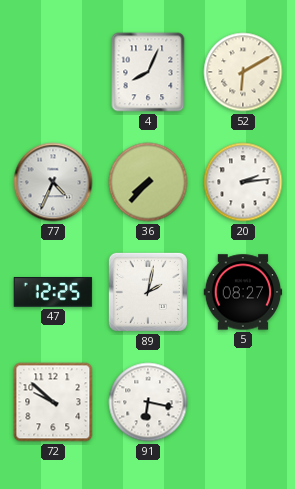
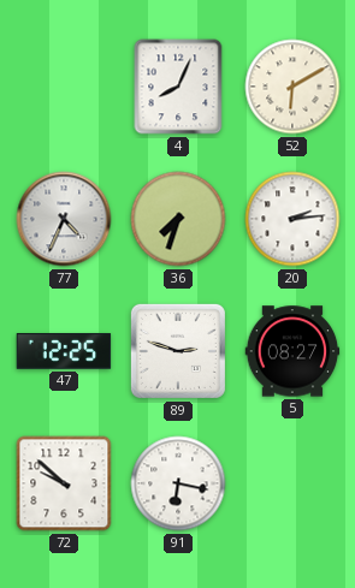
36: 7:37 -> 7:33
89: 2:02 -> 2:48
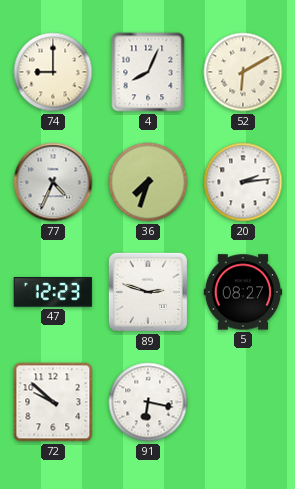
74: none -> 9:00
47: 12:25 -> 12:23
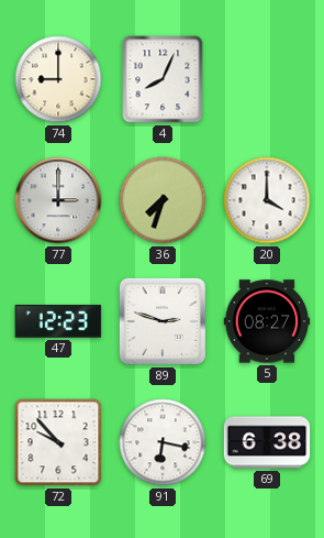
52: 6:10 -> none
77: 4:34 -> 3:00
20: 2:14 -> 4:00
72: 9:52 -> 9:53
69: none -> 6:38
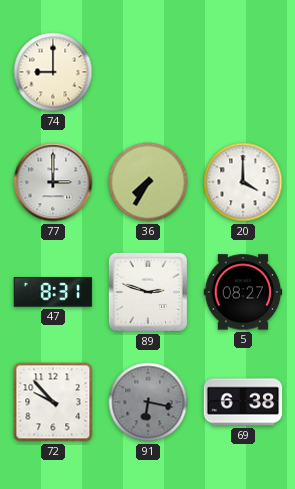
4: 8:04 -> none
36: 7:33 -> 7:35
47: 12:23 -> 8:31
91 dial: white -> grey
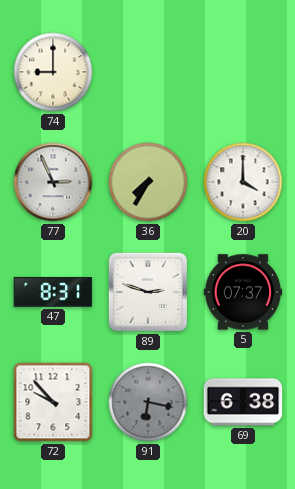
77: 3:00 -> 2:56
5: 08:27 -> 07:37
